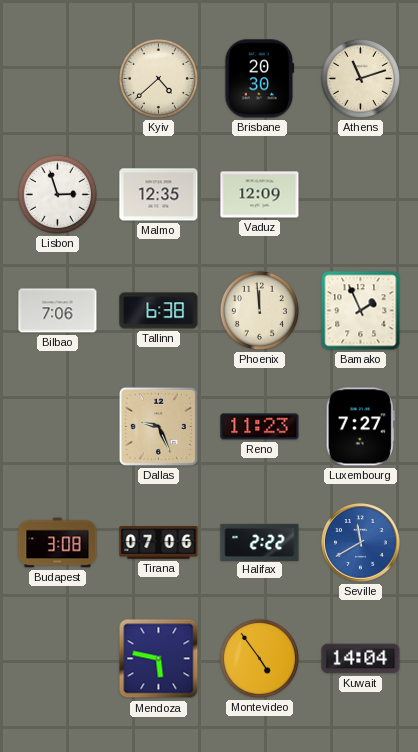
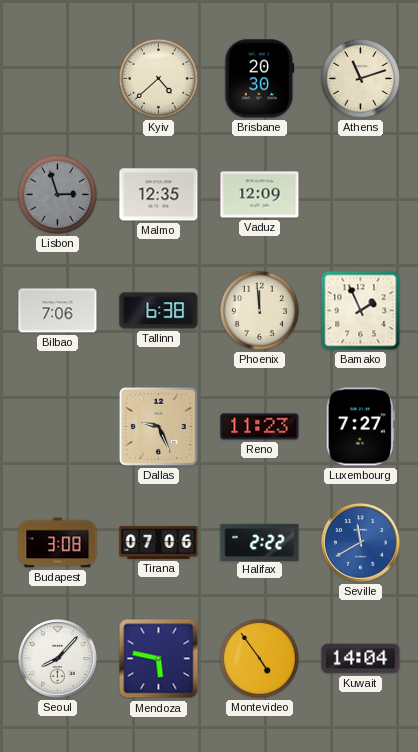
Lisbon dial: white -> grey
Seoul: none -> 8:07
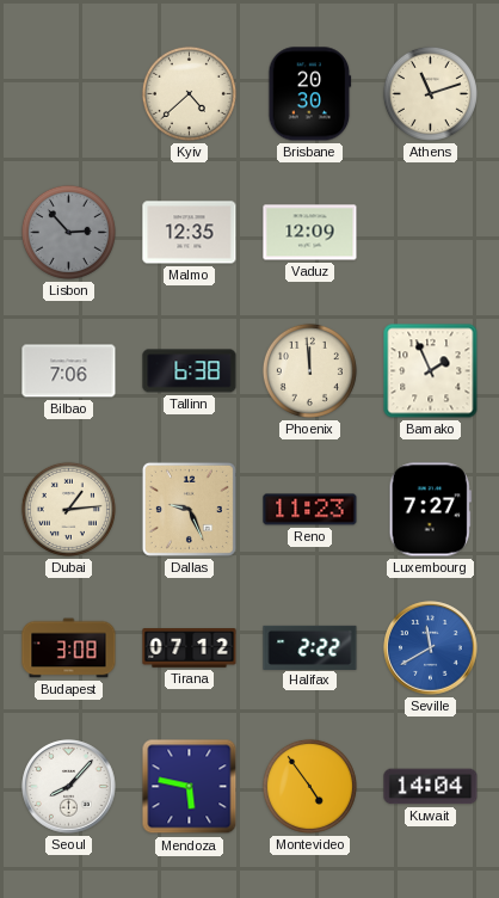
Lisbon: 2:57 -> 2:53
Dubai: none -> 1:14
Tirana: 07:06 -> 07:12
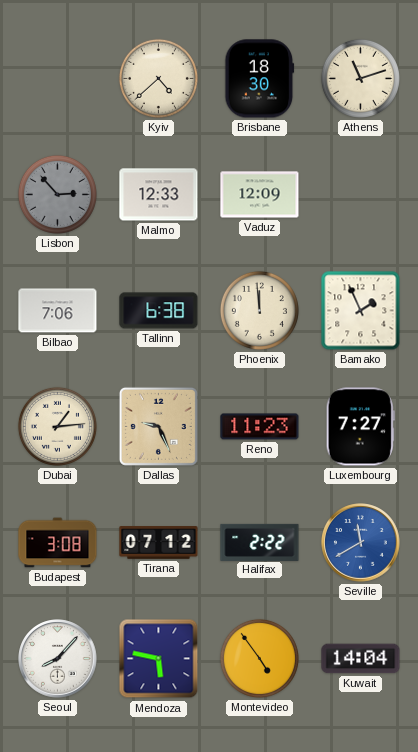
Brisbane: 20:30 -> 18:30
Malmo: 12:35 -> 12:33
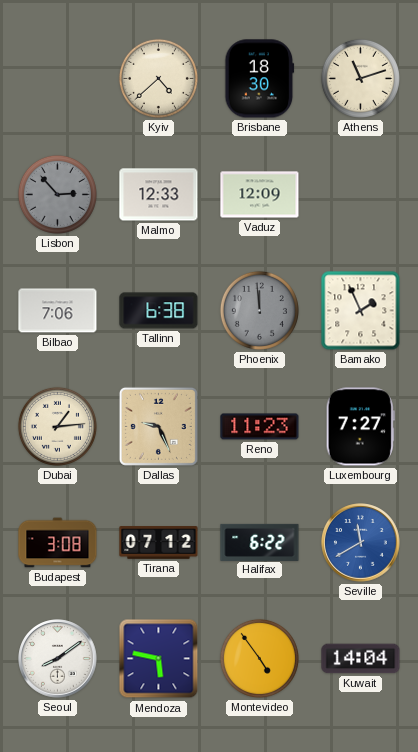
Phoenix dial: cream -> grey
Halifax: 2:22 -> 6:22
Seoul: 8:07 -> 8:09
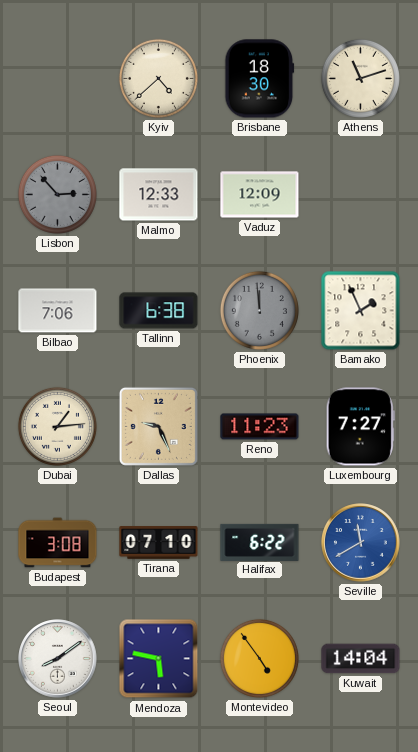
Tirana: 07:12 -> 07:10
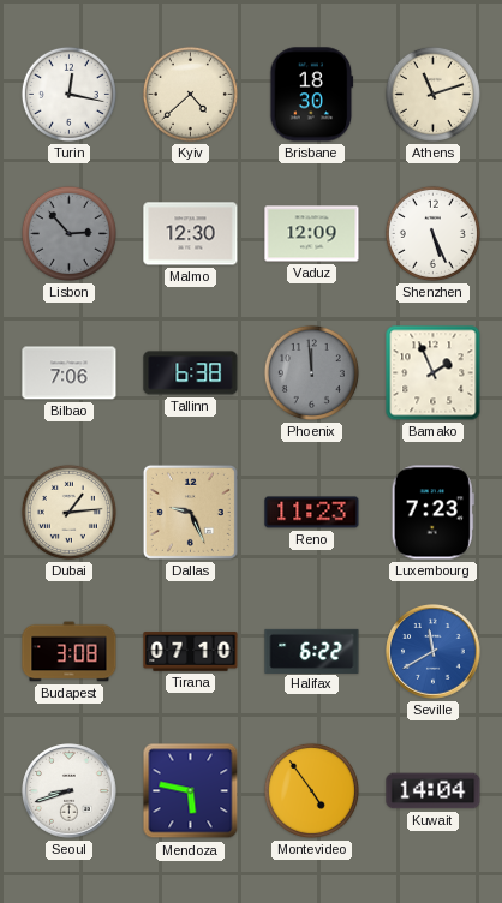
Turin: none -> 12:17
Malmo: 12:33 -> 12:30
Shenzhen: none -> 5:26
Luxembourg: 7:27 -> 7:23
Seoul: 8:09 -> 8:42
